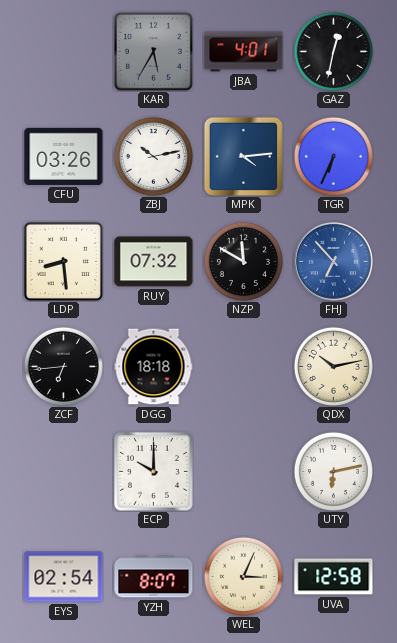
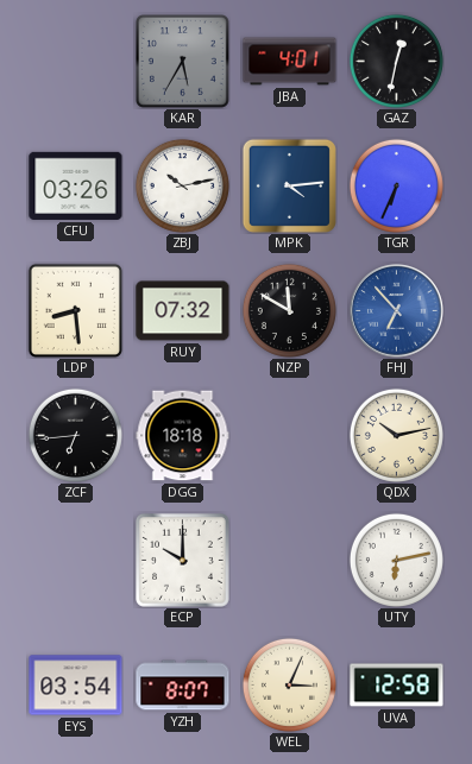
EYS: 02:54 -> 03:54
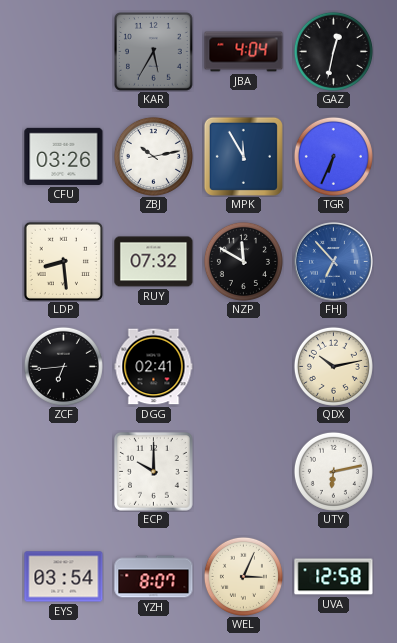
JBA: 4:01 -> 4:04
MPK: 4:14 -> 11:55
DGG: 18:18 -> 02:41
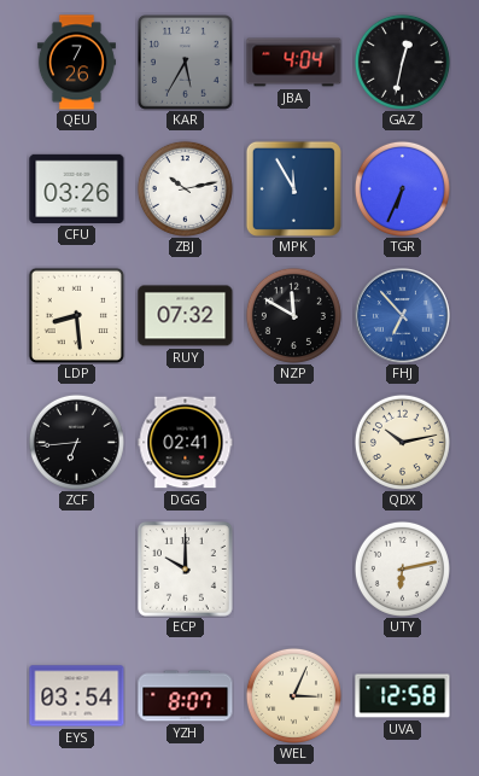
QEU: none -> 7:26
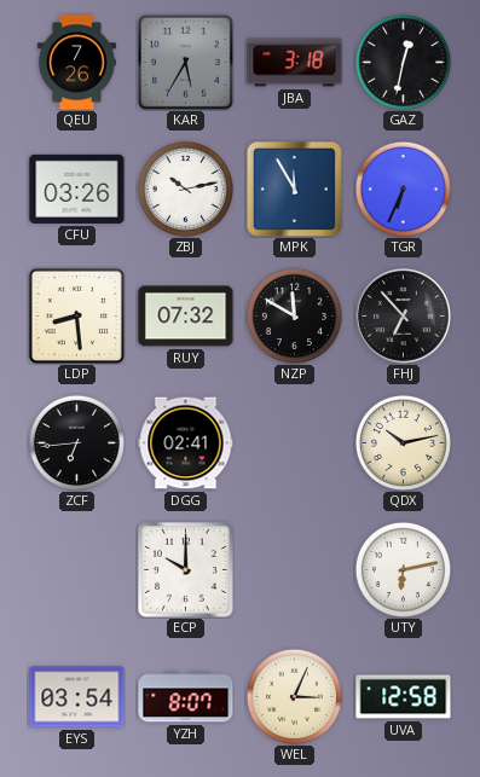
JBA: 4:04 -> 3:18
FHJ dial: blue -> black
